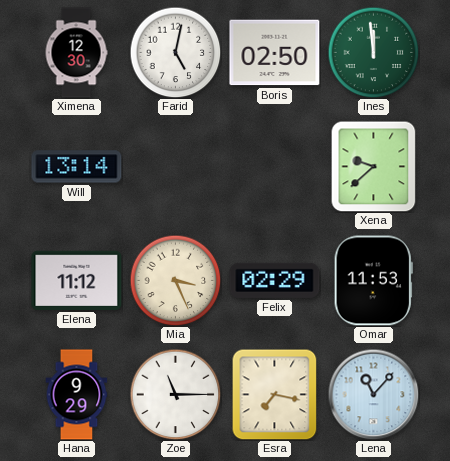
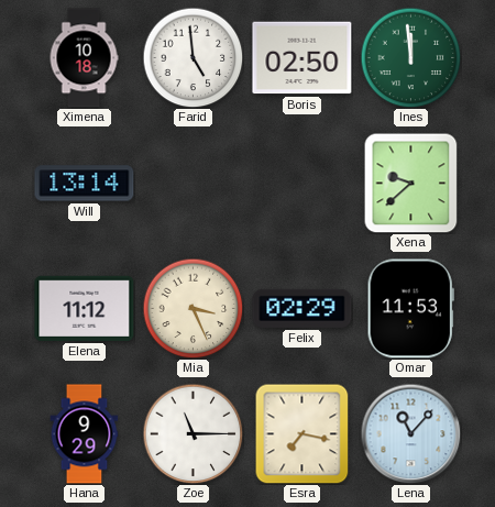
Ximena: 12:30 -> 10:18
Farid: 5:02 -> 4:59
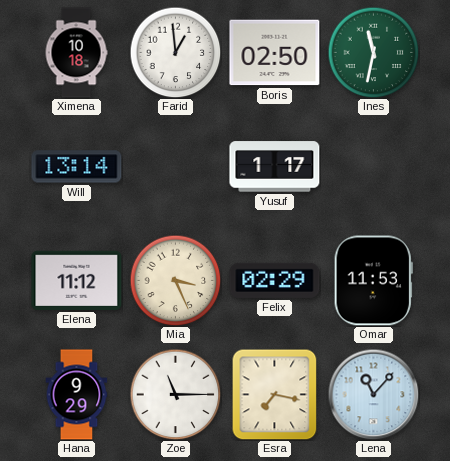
Farid: 4:59 -> 12:59
Ines: 11:59 -> 11:32
Yusuf: none -> 1:17
Xena: 9:38 -> none
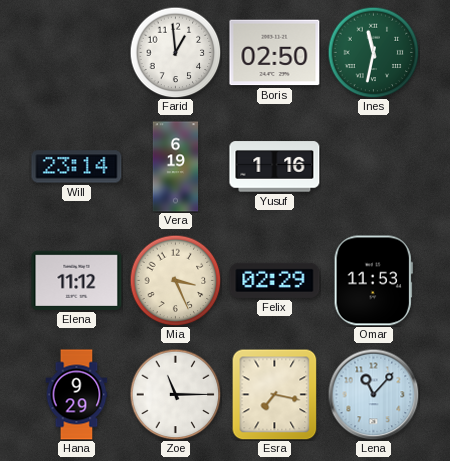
Ximena: 10:18 -> none
Will: 13:14 -> 23:14
Vera: none -> 6:19
Yusuf: 1:17 -> 1:16
